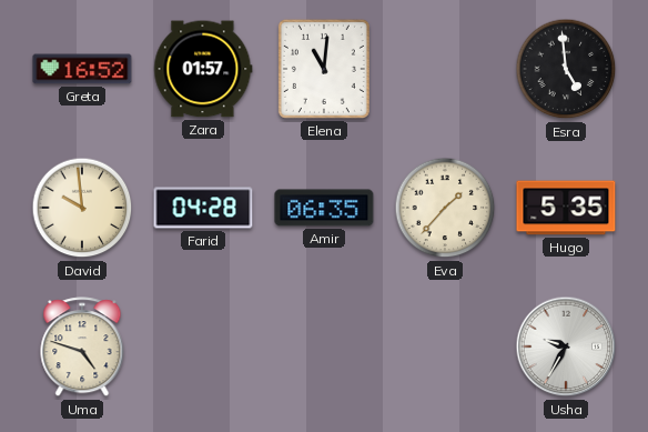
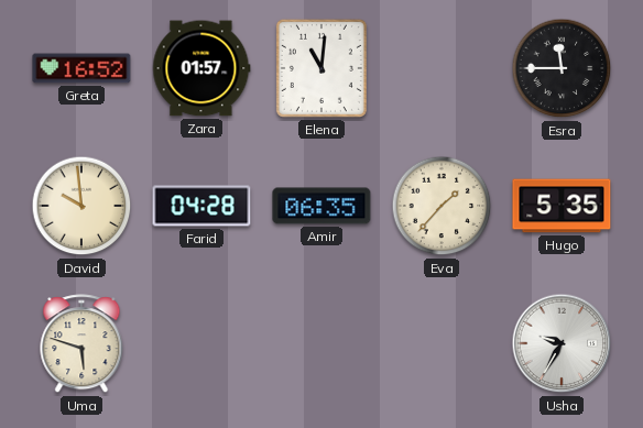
Esra: 4:59 -> 11:45
Uma: 4:48 -> 5:48
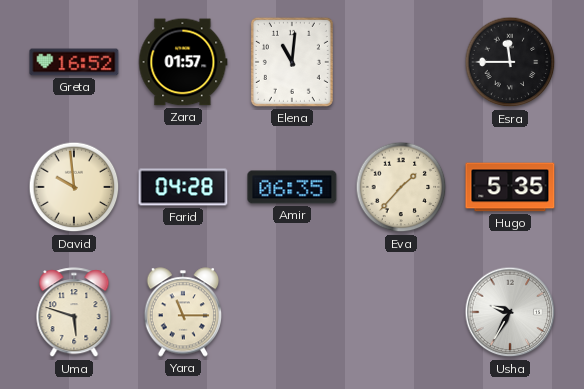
Yara: none -> 11:15
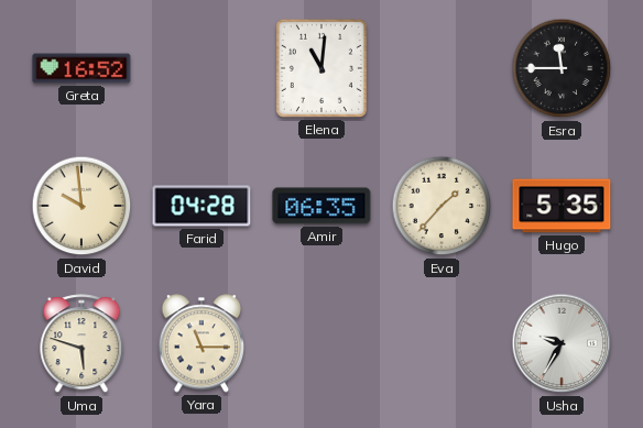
Zara: 01:57 -> none
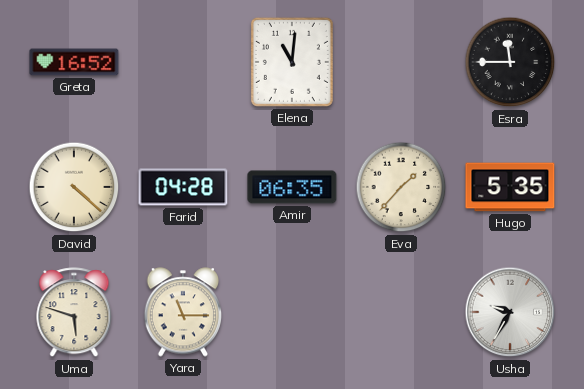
David: 9:59 -> 4:22
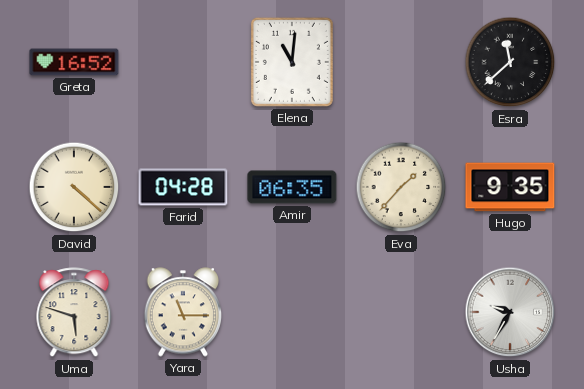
Esra: 11:45 -> 11:38
Hugo: 5:35 -> 9:35
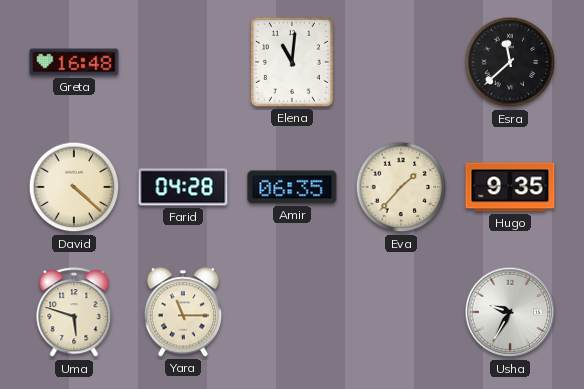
Greta: 16:52 -> 16:48
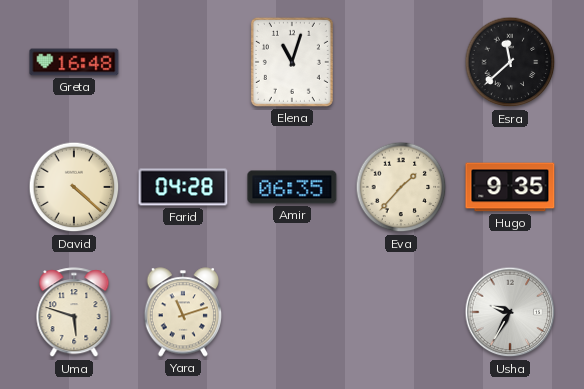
Elena: 11:01 -> 11:03
Yara: 11:15 -> 11:12
